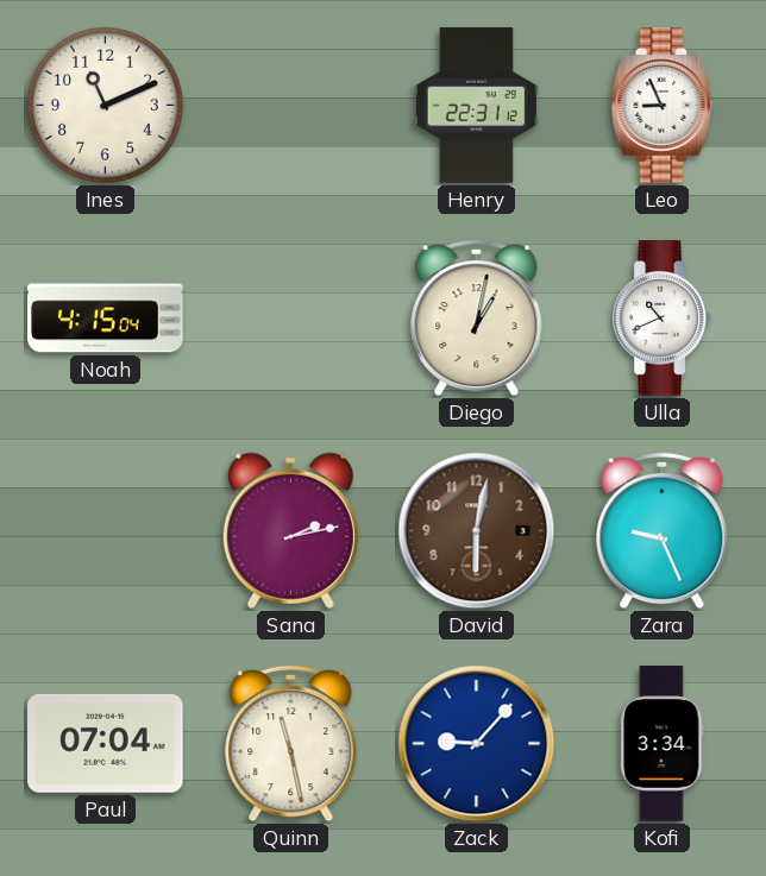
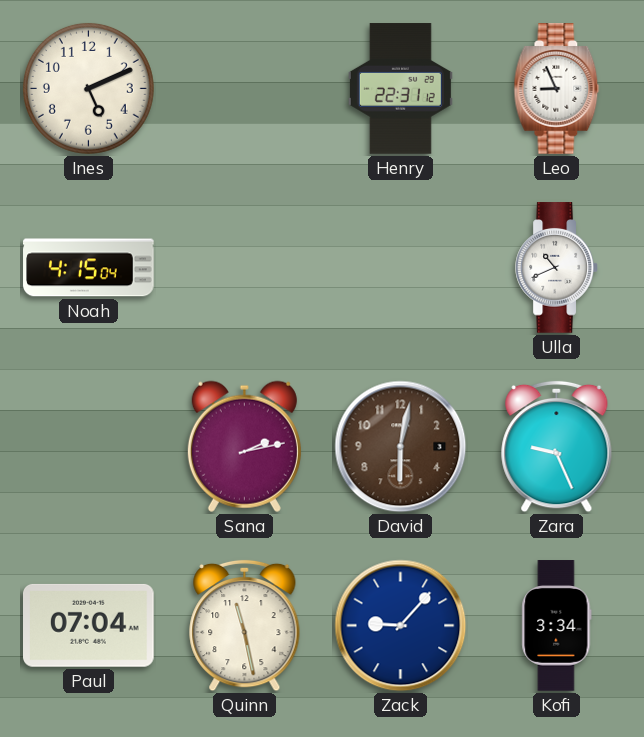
Ines: 11:11 -> 5:11
Diego: 1:02 -> none
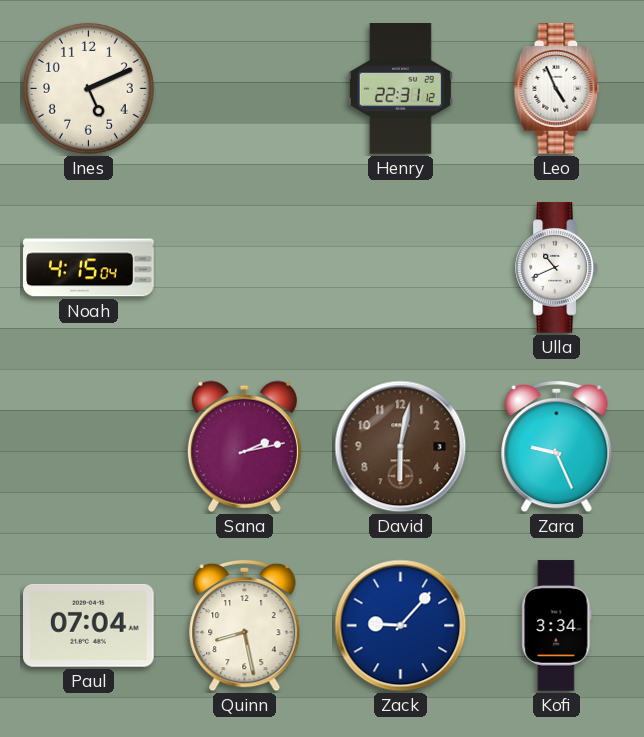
Leo: 8:56 -> 4:56
Quinn: 11:28 -> 8:28
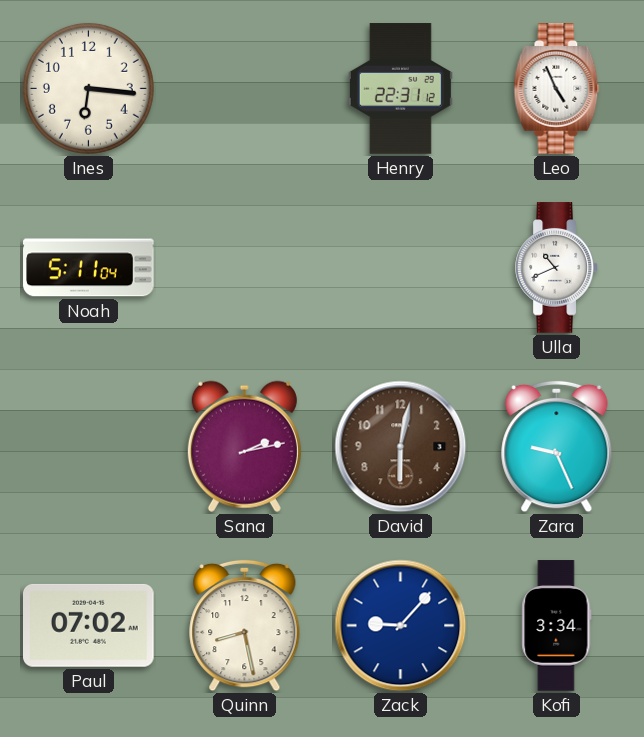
Ines: 5:11 -> 6:16
Noah: 4:15 -> 5:11
Paul: 07:04 -> 07:02
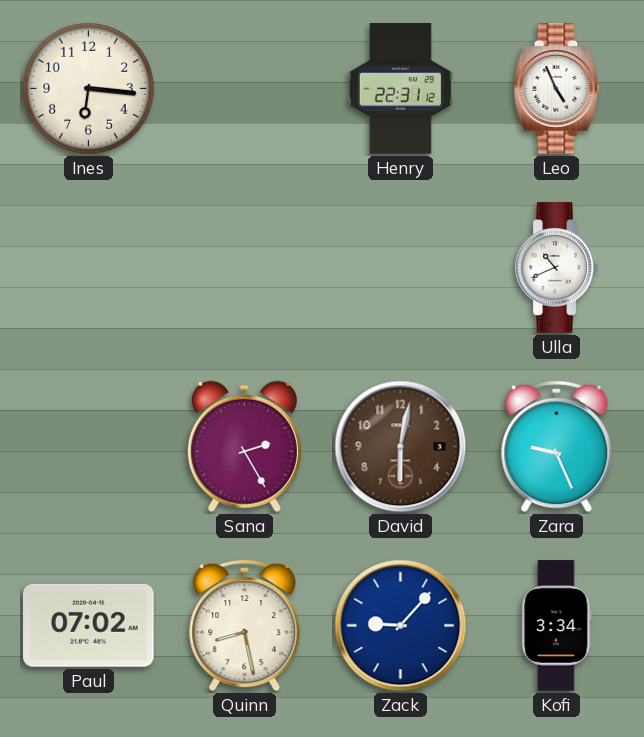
Noah: 5:11 -> none
Sana: 2:13 -> 2:25
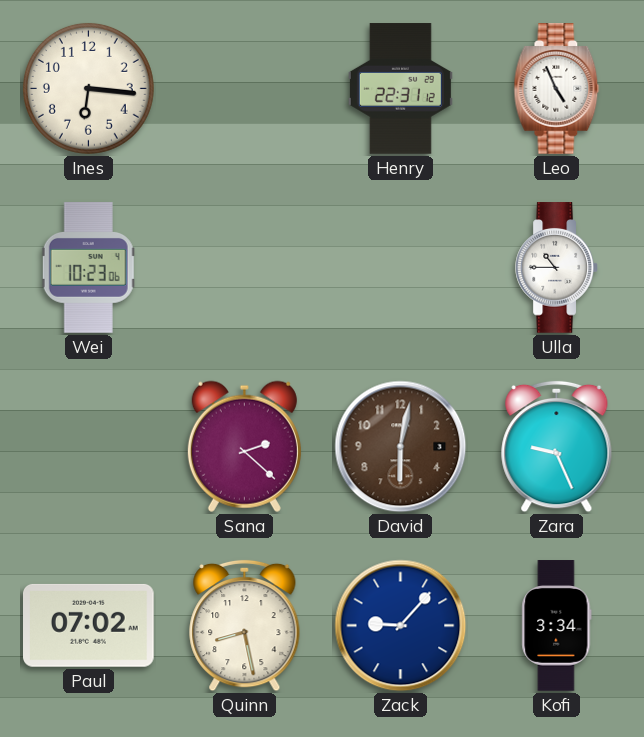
Wei: none -> 10:23
Ulla: 10:41 -> 10:45
Sana: 2:25 -> 2:22
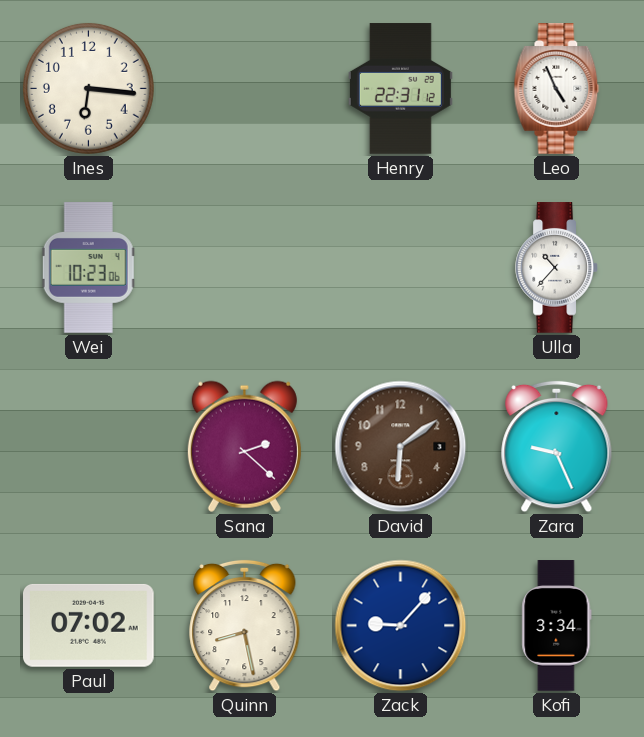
Ulla: 10:45 -> 10:37
David: 6:02 -> 6:09
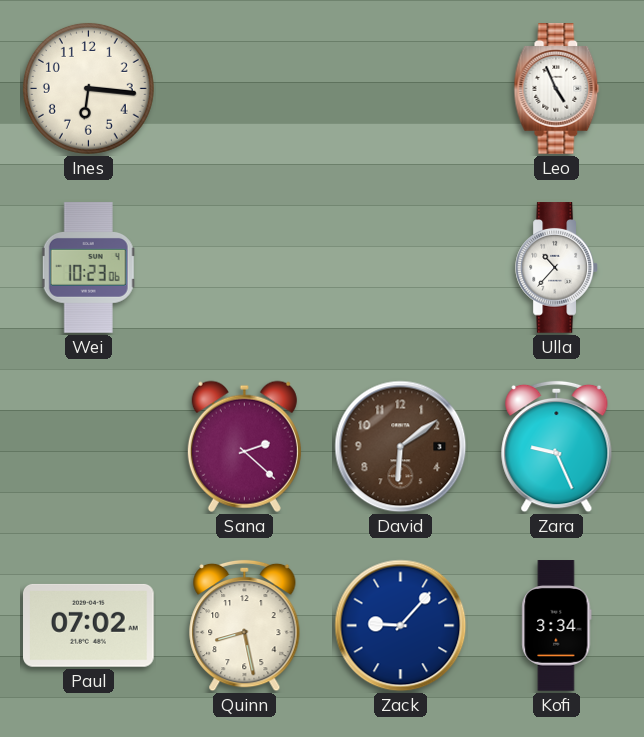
Henry: 22:31 -> none
